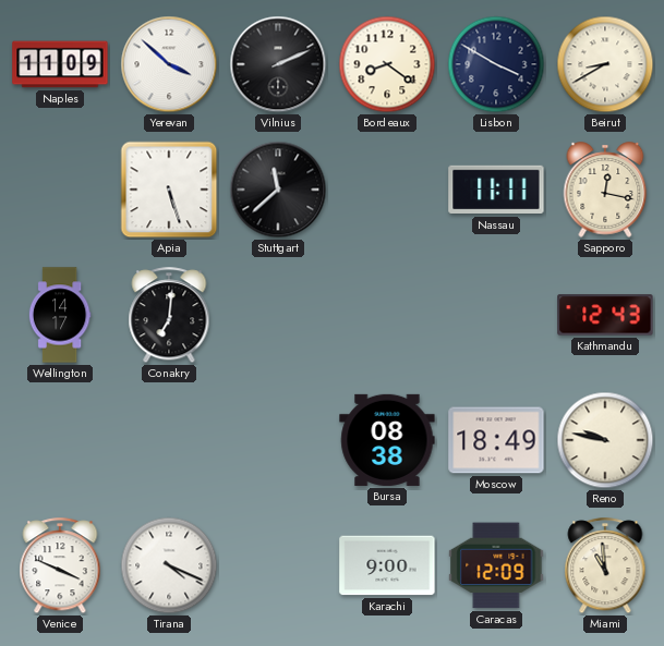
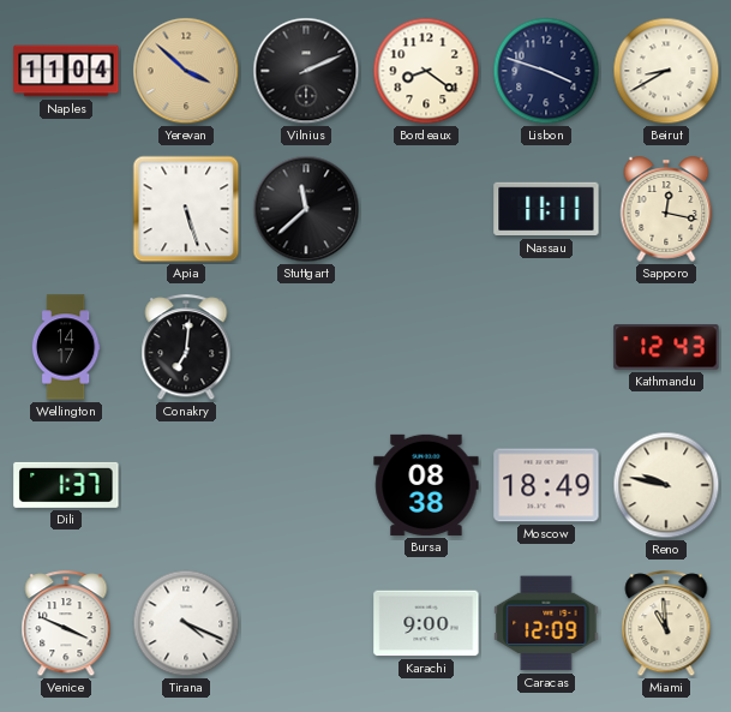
Naples: 11:09 -> 11:04
Yerevan dial: white -> champagne
Lisbon: 3:50 -> 3:48
Dili: none -> 1:37
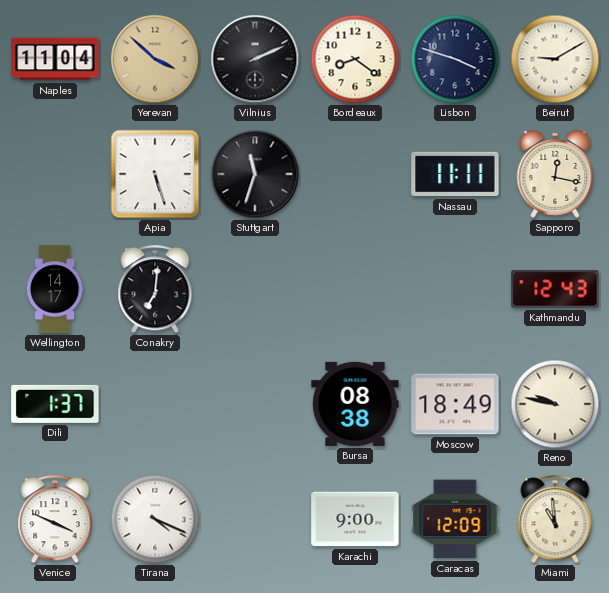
Beirut: 8:40 -> 9:10
Stuttgart: 11:38 -> 11:33
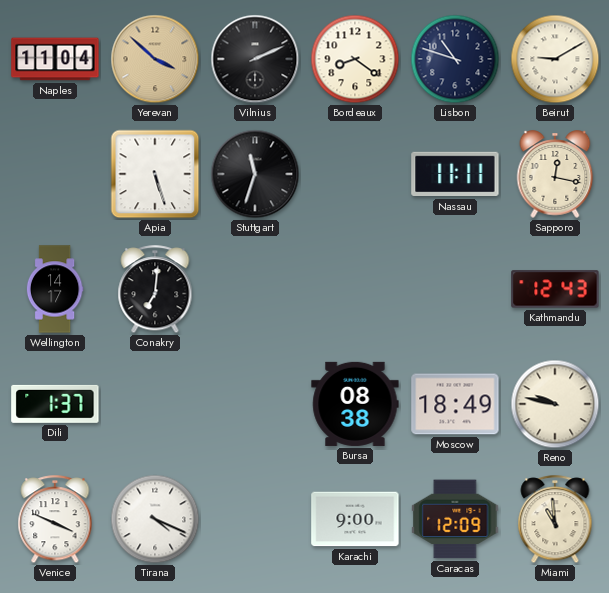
Lisbon: 3:48 -> 10:48
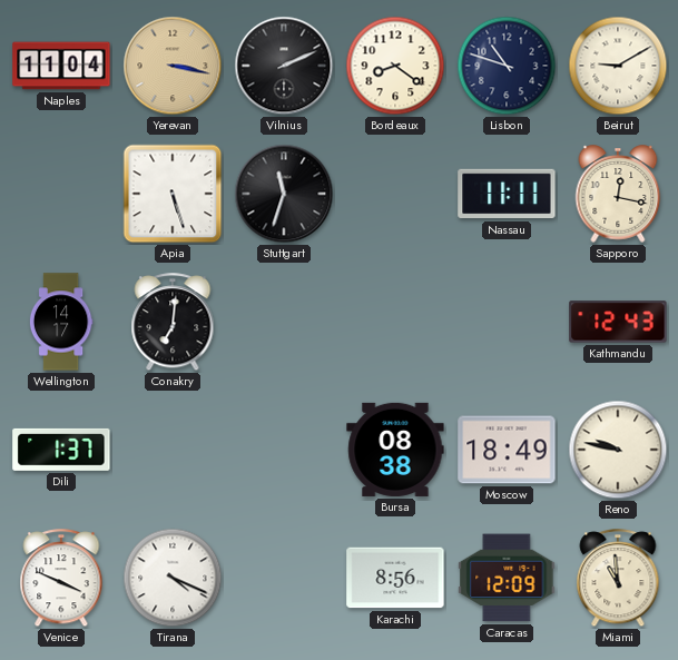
Yerevan: 3:52 -> 3:17
Karachi: 9:00 -> 8:56
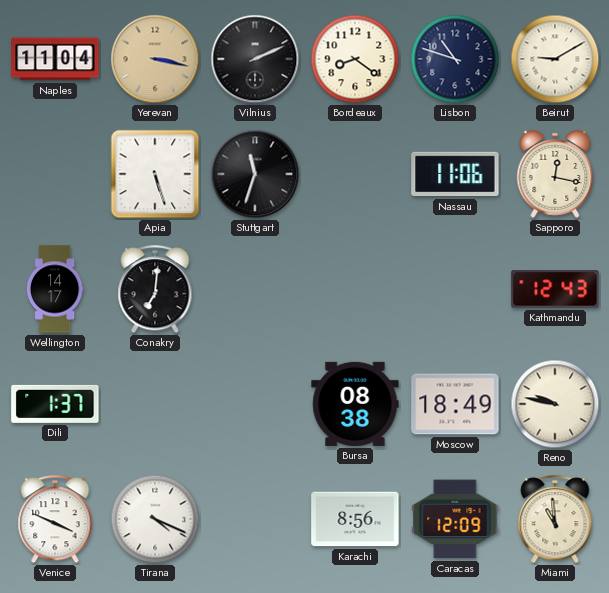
Nassau: 11:11 -> 11:06
